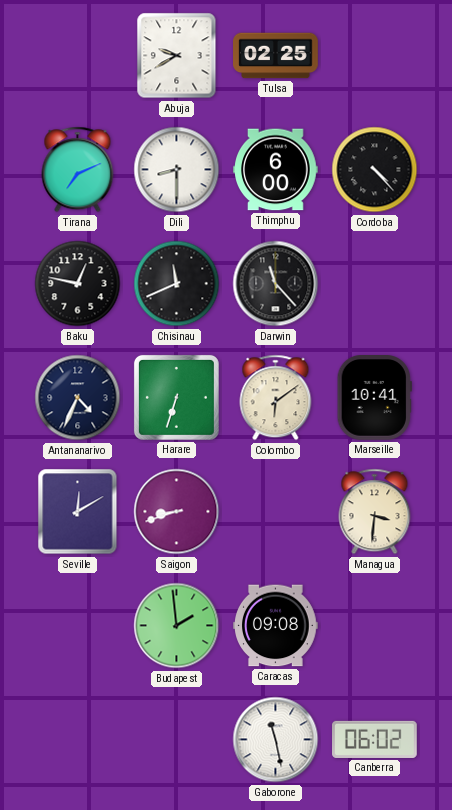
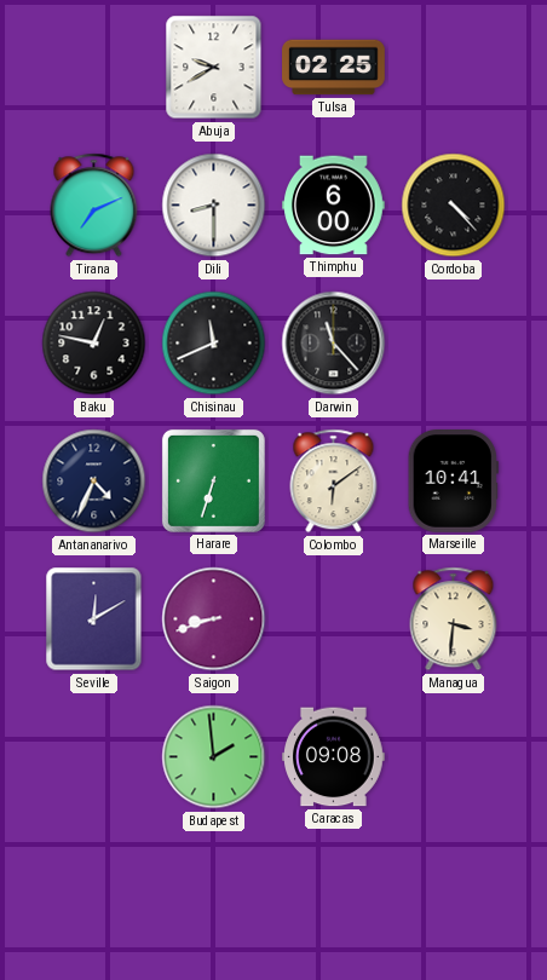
Gaborone: 11:28 -> none
Canberra: 06:02 -> none
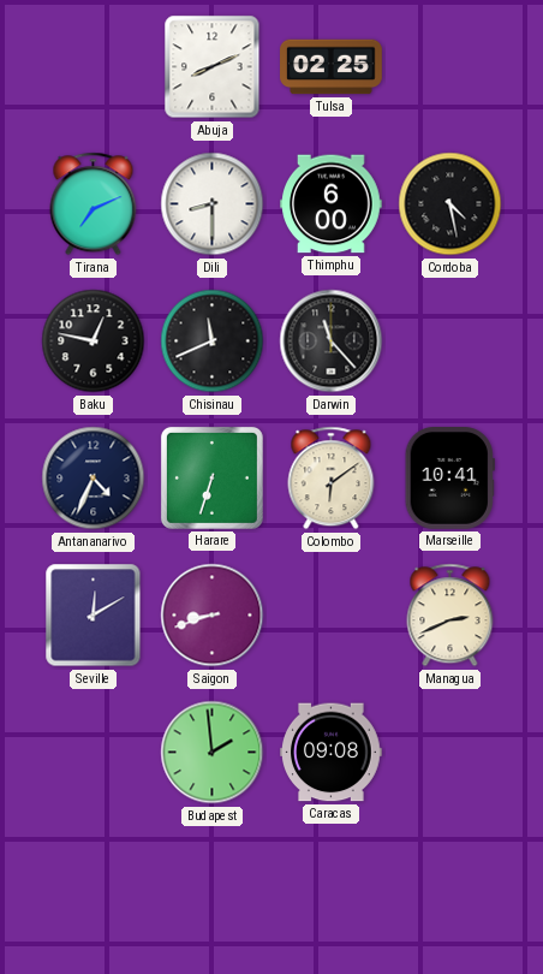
Abuja: 9:40 -> 8:11
Cordoba: 4:23 -> 4:28
Managua: 3:31 -> 2:41
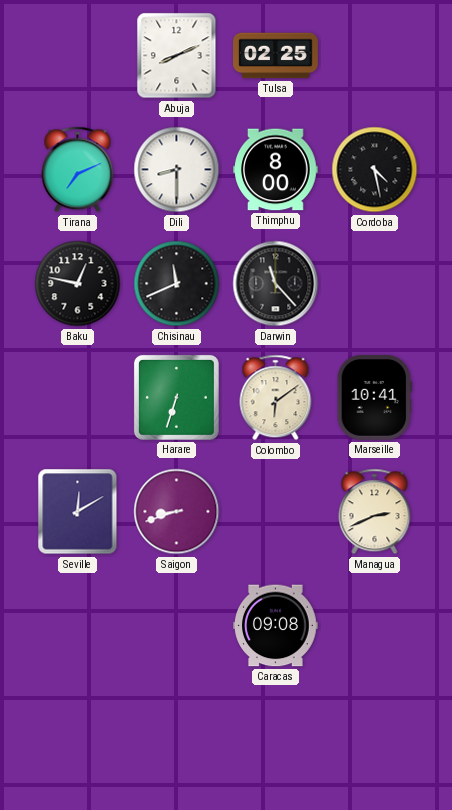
Thimphu: 6:00 -> 8:00
Antananarivo: 4:34 -> none
Budapest: 1:59 -> none
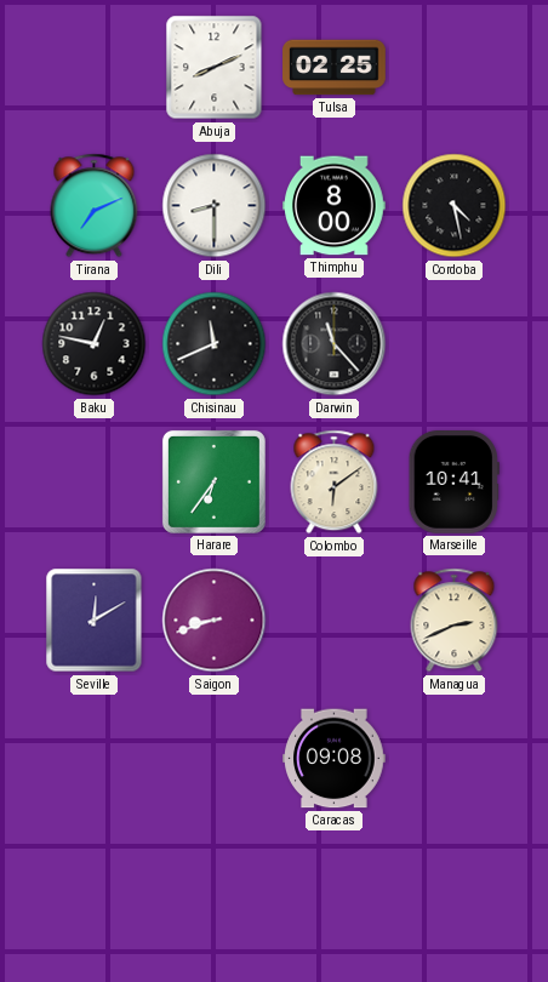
Harare: 6:33 -> 6:36
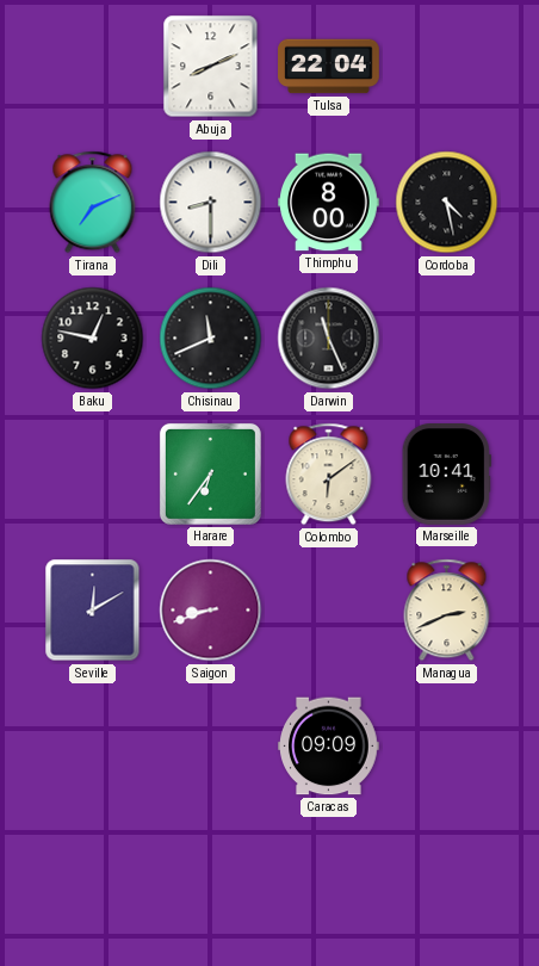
Tulsa: 02:25 -> 22:04
Darwin: 11:23 -> 11:26
Caracas: 09:08 -> 09:09
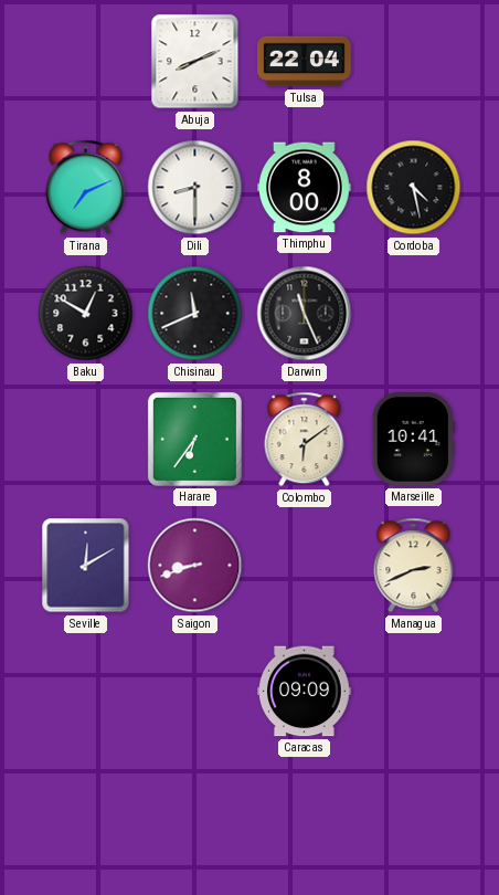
Baku: 12:47 -> 12:50
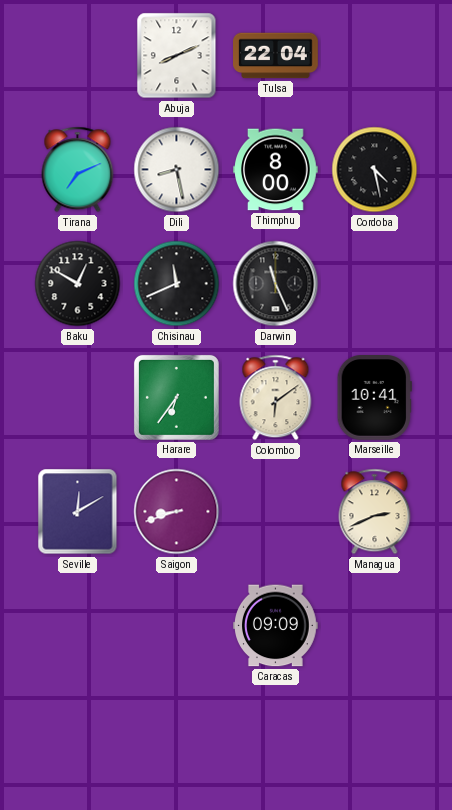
Dili: 8:30 -> 8:28
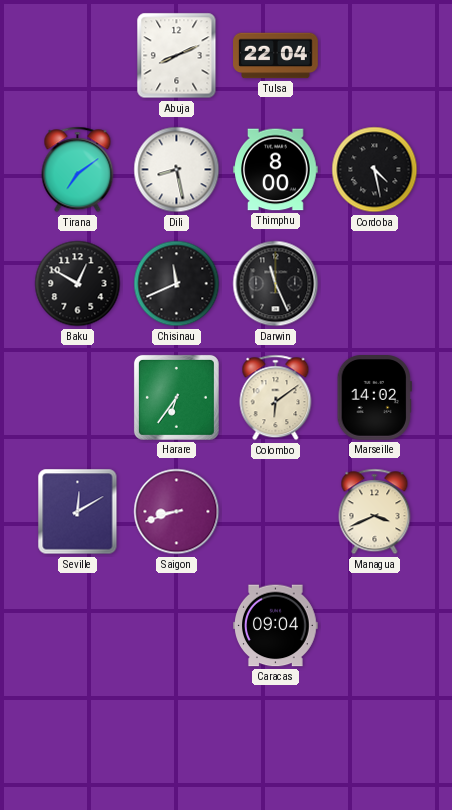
Tirana: 7:11 -> 7:09
Marseille: 10:41 -> 14:02
Managua: 2:41 -> 3:41
Caracas: 09:09 -> 09:04
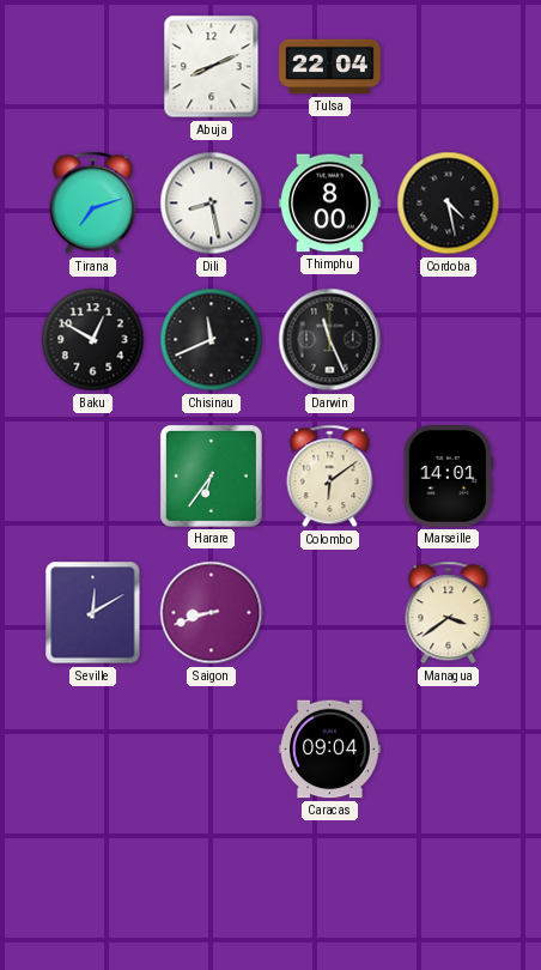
Tirana: 7:09 -> 7:12
Marseille: 14:02 -> 14:01
Managua: 3:41 -> 3:39
